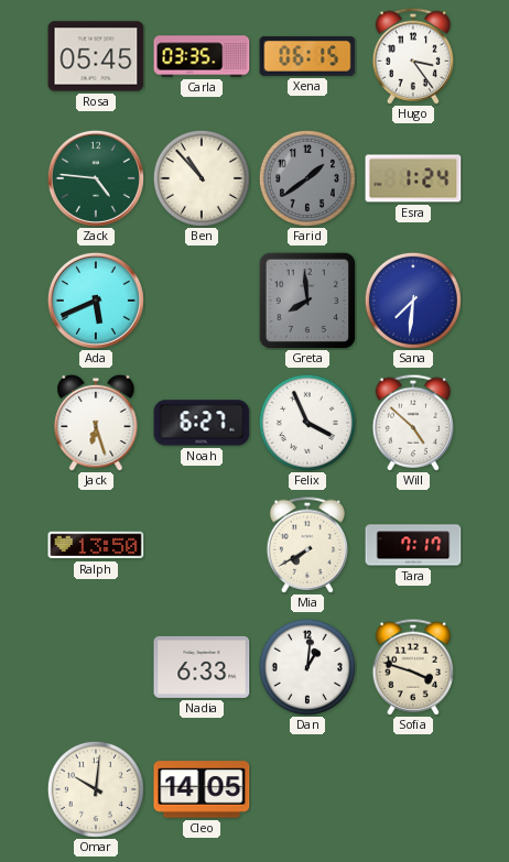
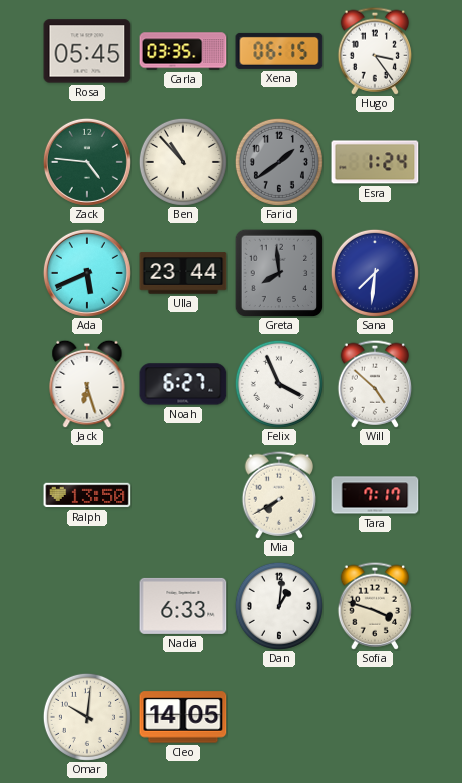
Ulla: none -> 23:44
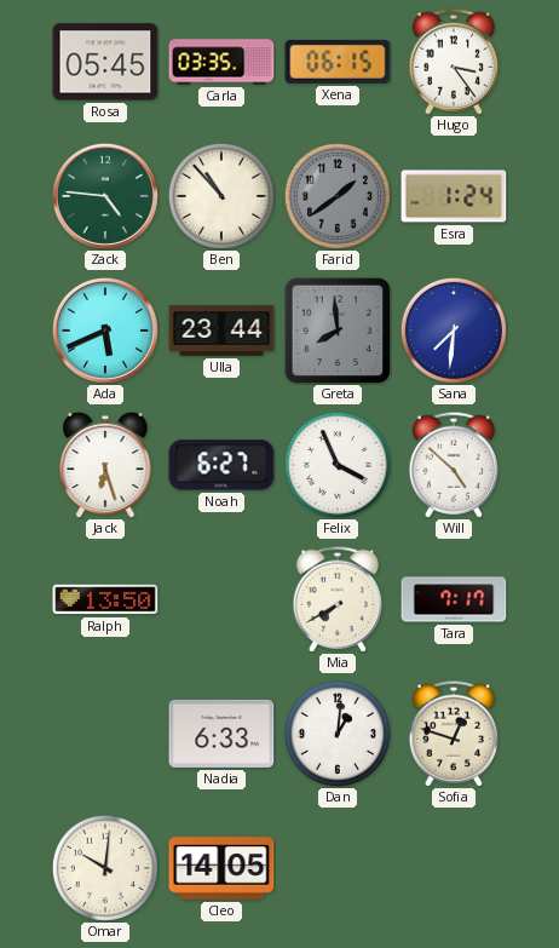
Sofia: 3:48 -> 12:48
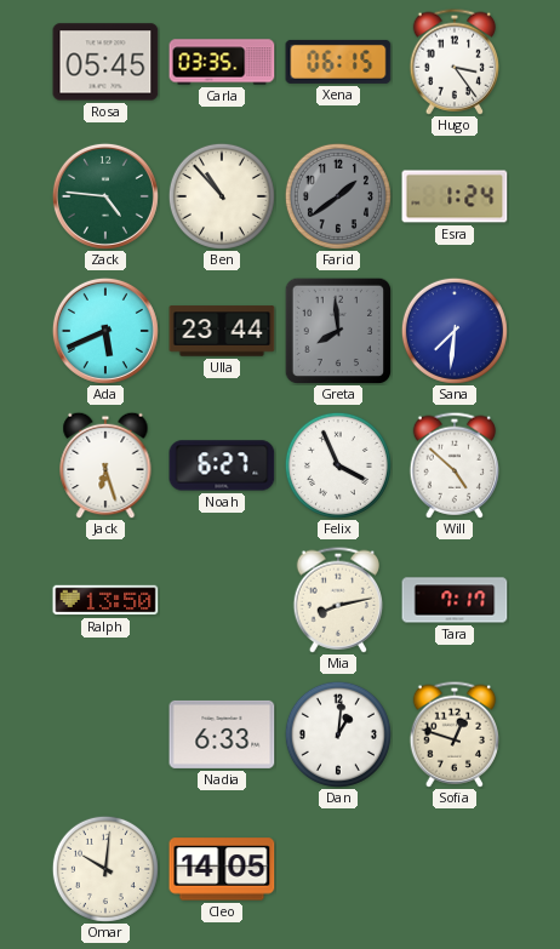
Mia: 7:40 -> 8:13
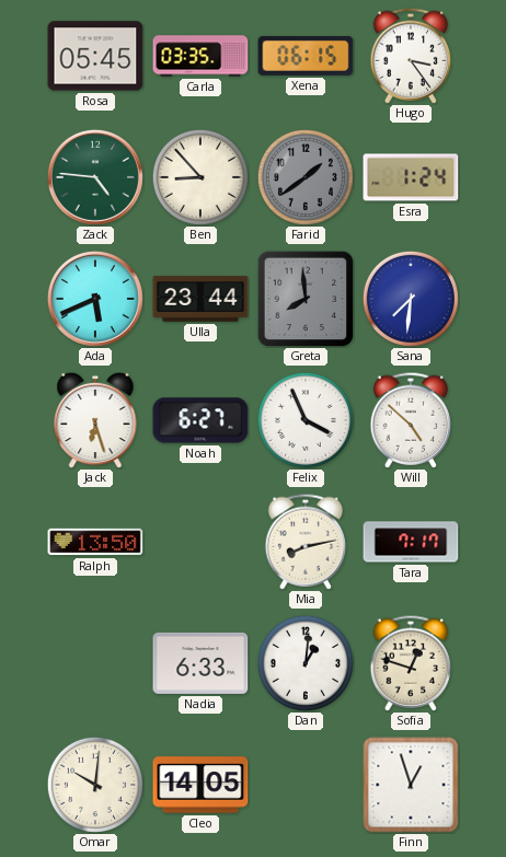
Ben: 10:53 -> 8:53
Finn: none -> 12:57
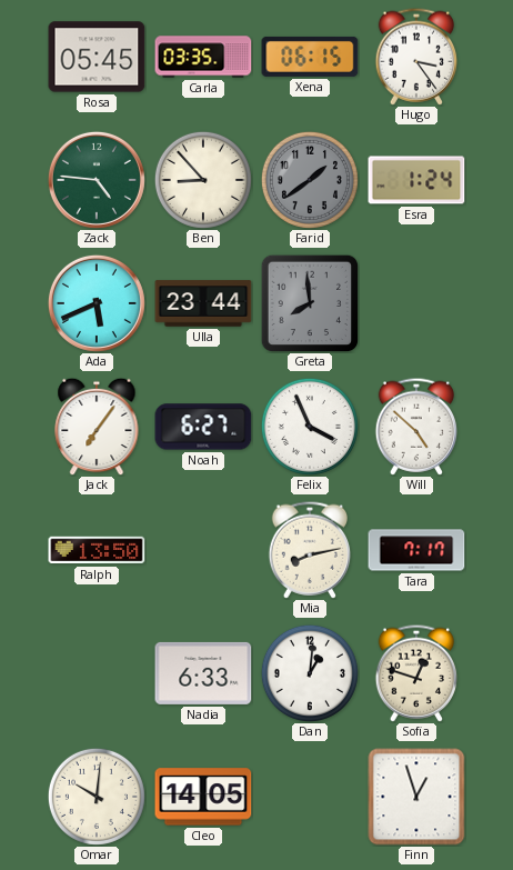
Sana: 7:31 -> none
Jack: 6:27 -> 7:06
